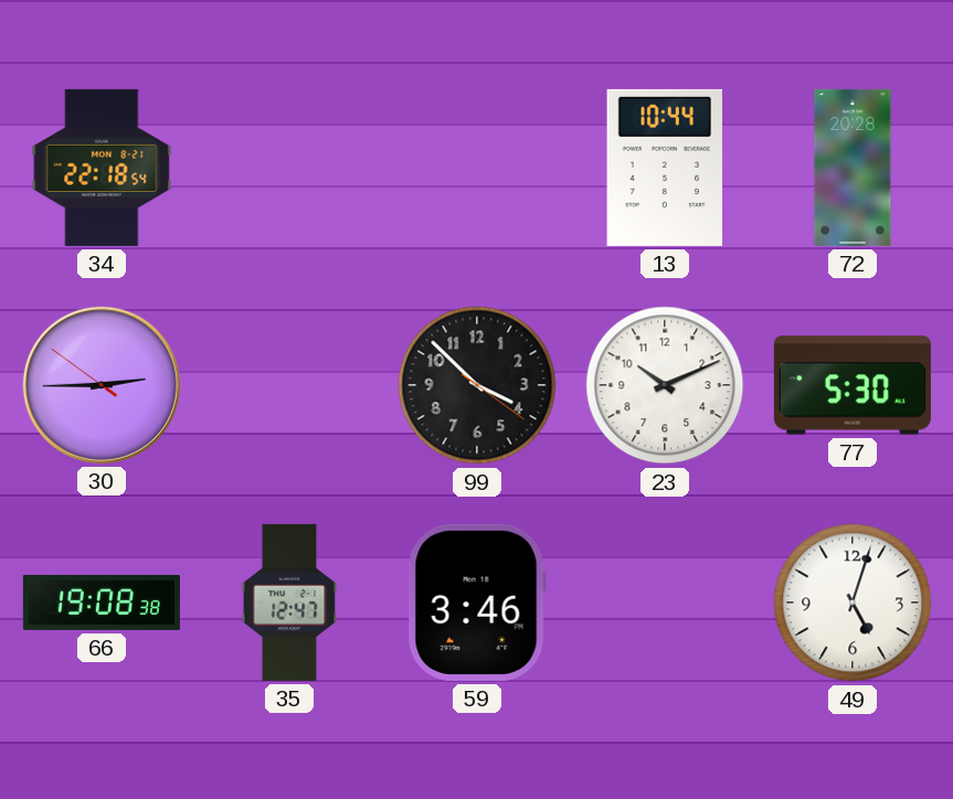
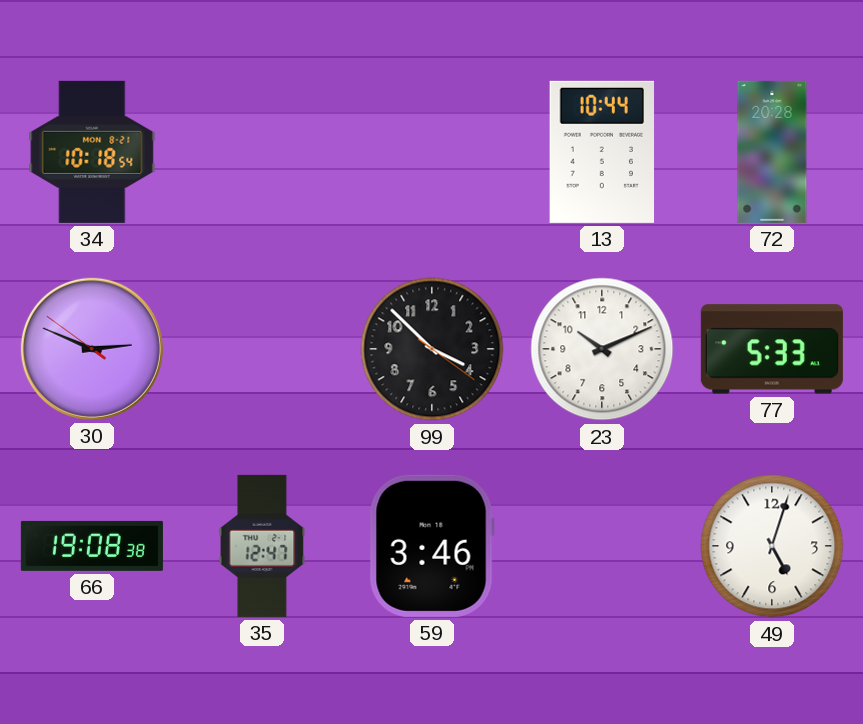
34: 22:18 -> 10:18
30: 2:44 -> 2:48
77: 5:30 -> 5:33
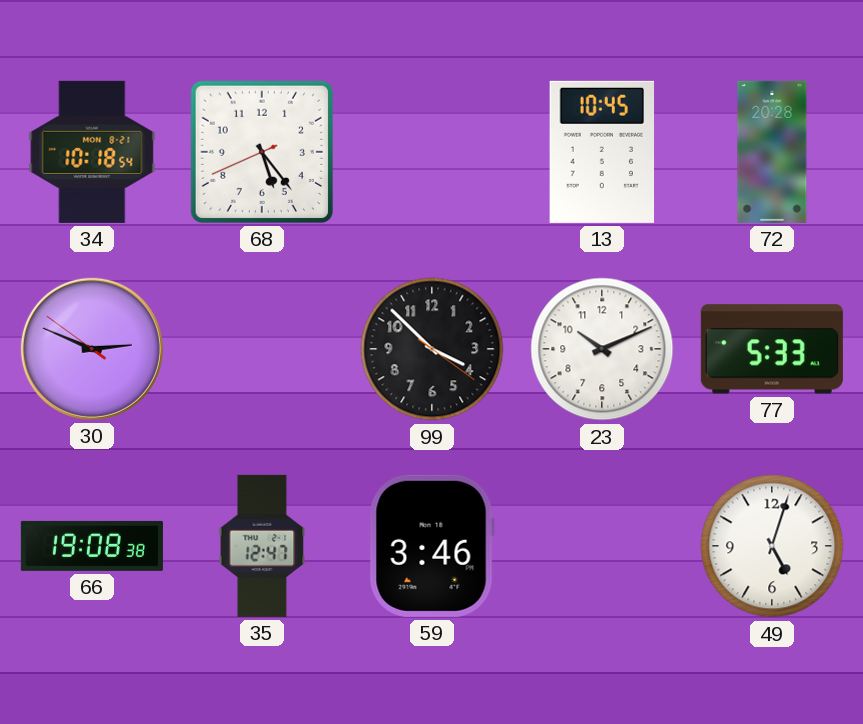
68: none -> 5:23
13: 10:44 -> 10:45
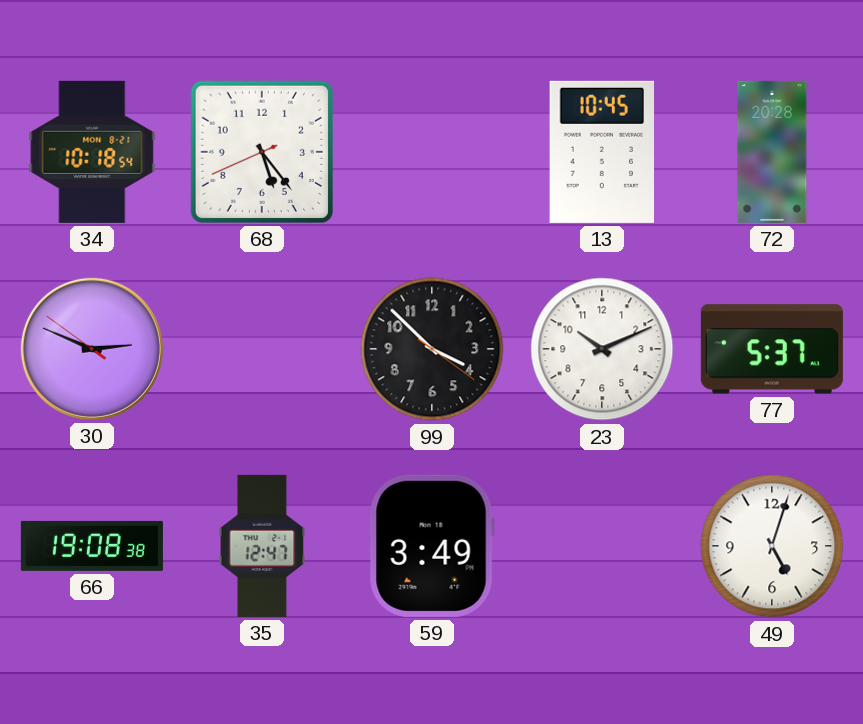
77: 5:33 -> 5:37
59: 3:46 -> 3:49
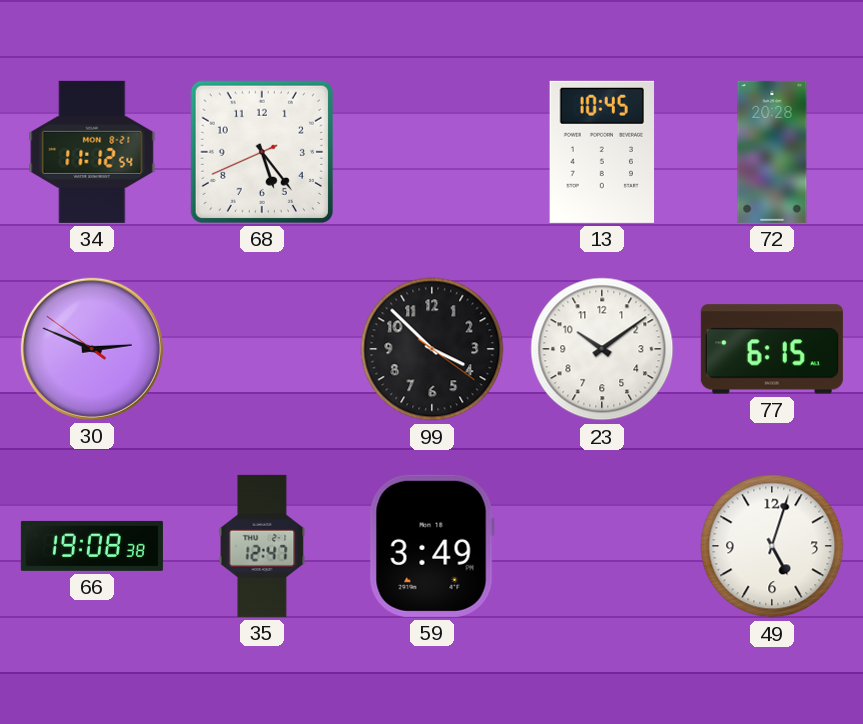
34: 10:18 -> 11:12
23: 10:11 -> 10:09
77: 5:37 -> 6:15
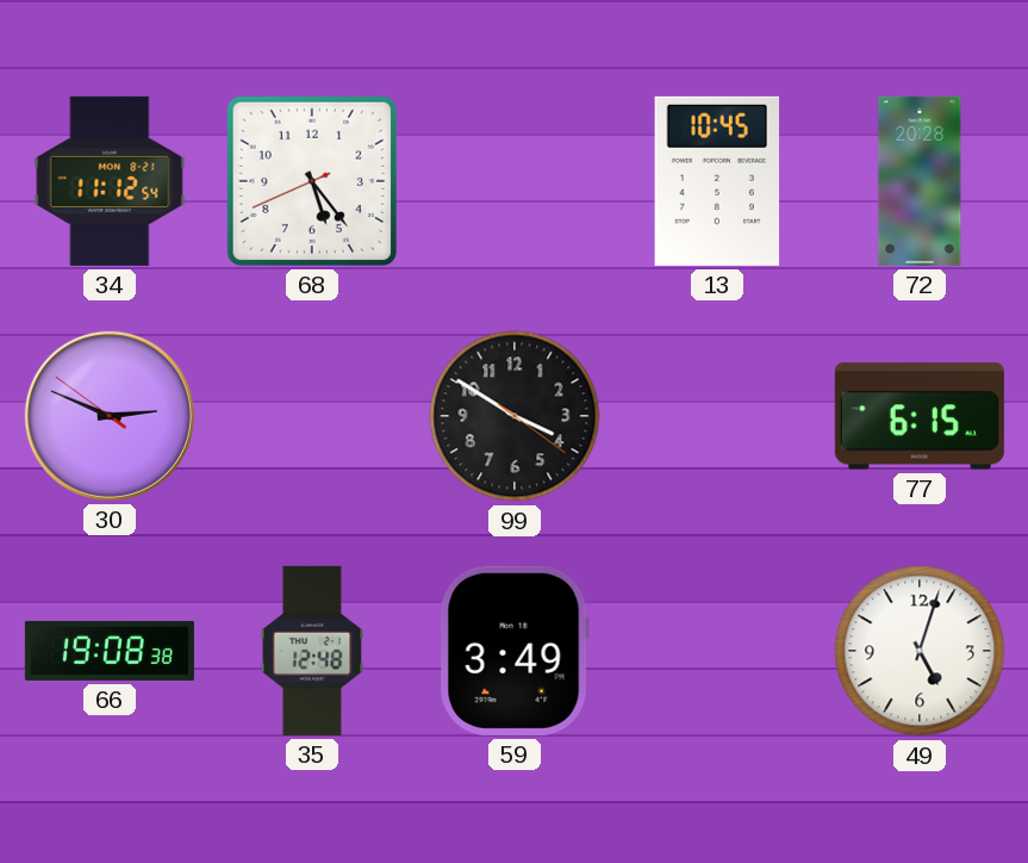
99: 3:52 -> 3:50
23: 10:09 -> none
35: 12:47 -> 12:48
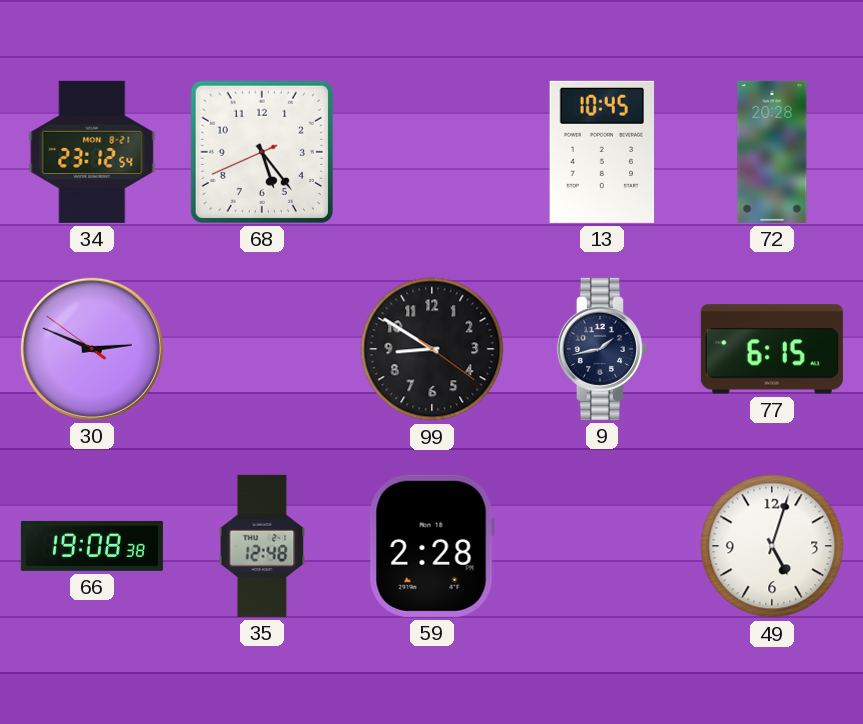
34: 11:12 -> 23:12
99: 3:50 -> 8:50
9: none -> 1:43
59: 3:49 -> 2:28
